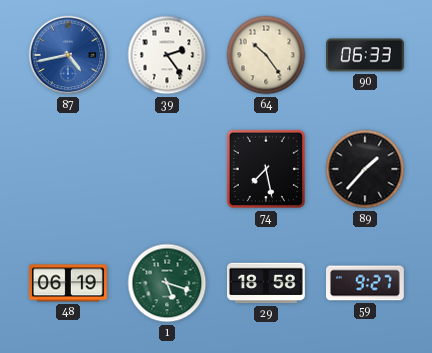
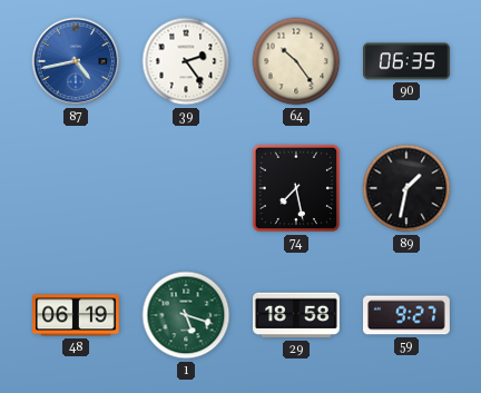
90: 06:33 -> 06:35
89: 1:37 -> 1:32
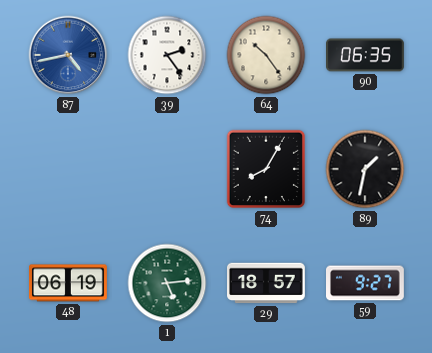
74: 7:28 -> 8:05
1: 5:18 -> 5:14
29: 18:58 -> 18:57
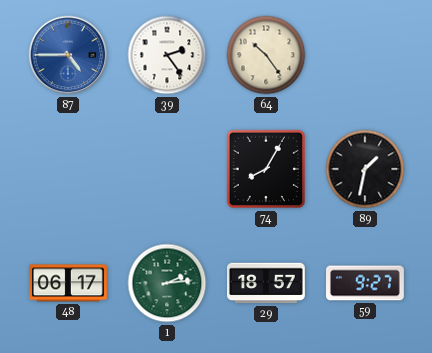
87: 4:43 -> 4:45
90: 06:35 -> none
48: 06:19 -> 06:17
1: 5:14 -> 2:14
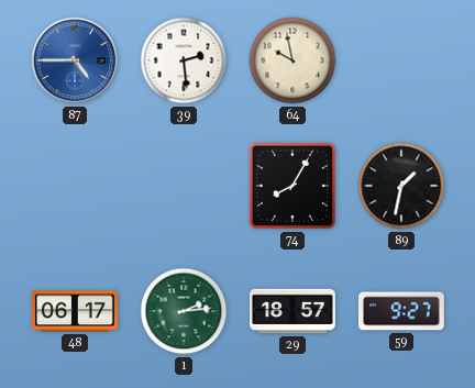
39: 2:24 -> 2:29
64: 10:24 -> 9:58
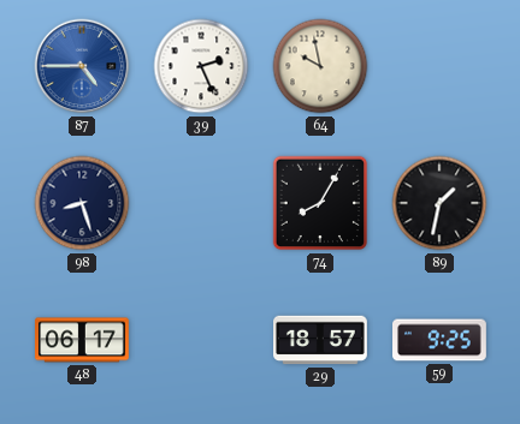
39: 2:29 -> 2:26
98: none -> 8:27
1: 2:14 -> none
59: 9:27 -> 9:25
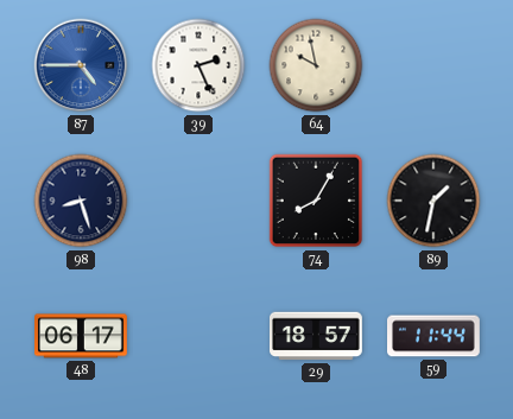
59: 9:25 -> 11:44
